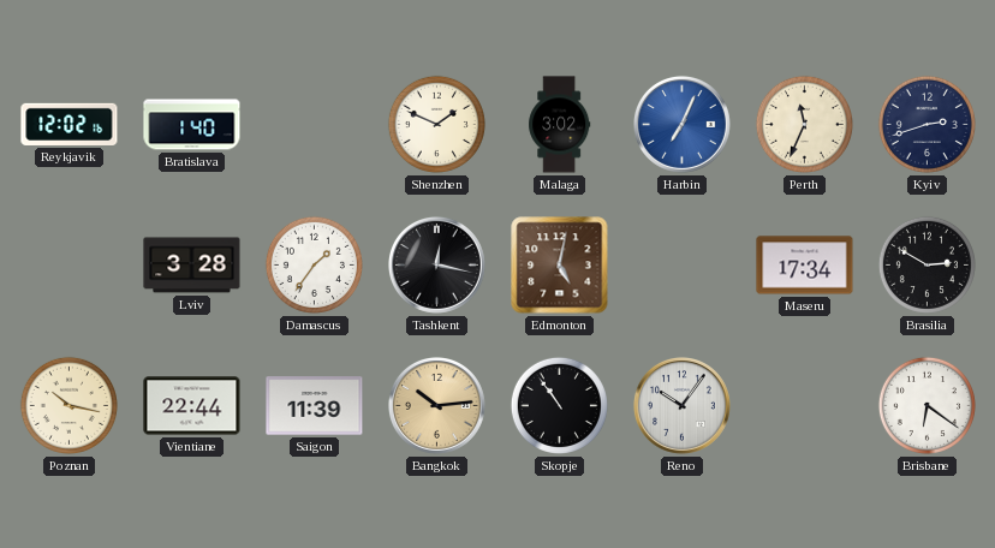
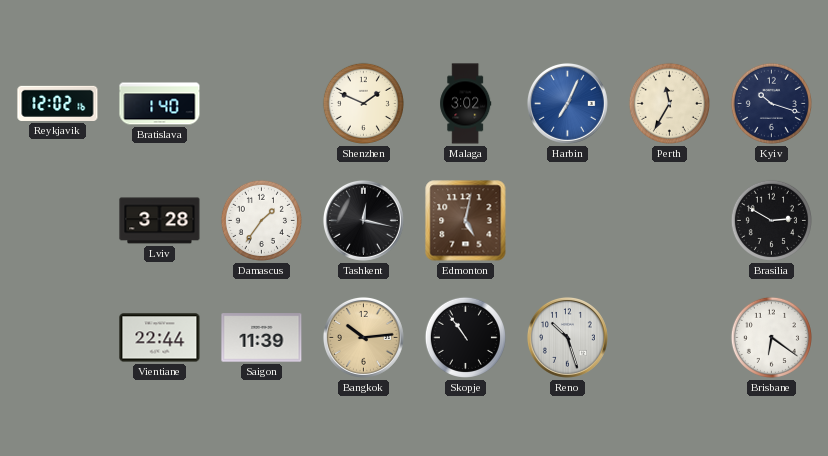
Perth: 11:34 -> 11:35
Kyiv: 2:42 -> 10:18
Maseru: 17:34 -> none
Poznan: 10:17 -> none
Reno: 10:06 -> 10:27
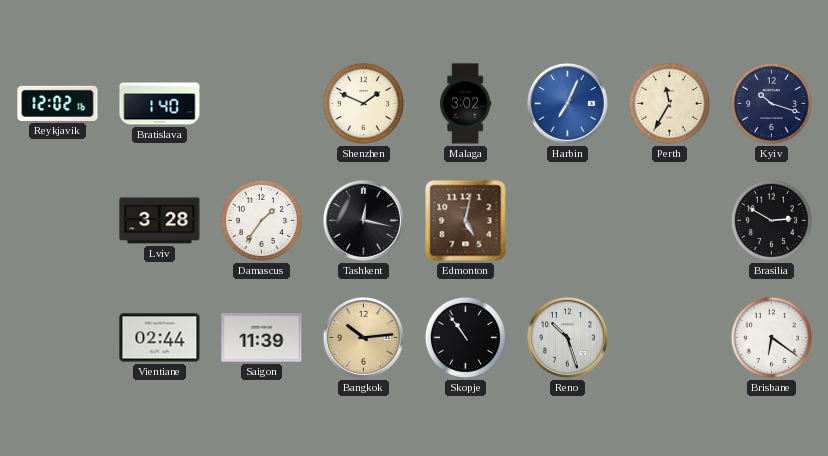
Vientiane: 22:44 -> 02:44
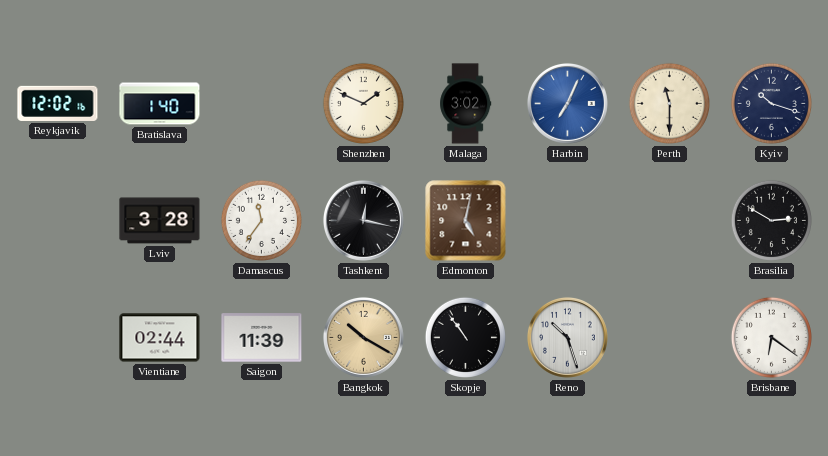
Perth: 11:35 -> 11:30
Damascus: 1:36 -> 11:36
Bangkok: 10:14 -> 10:20
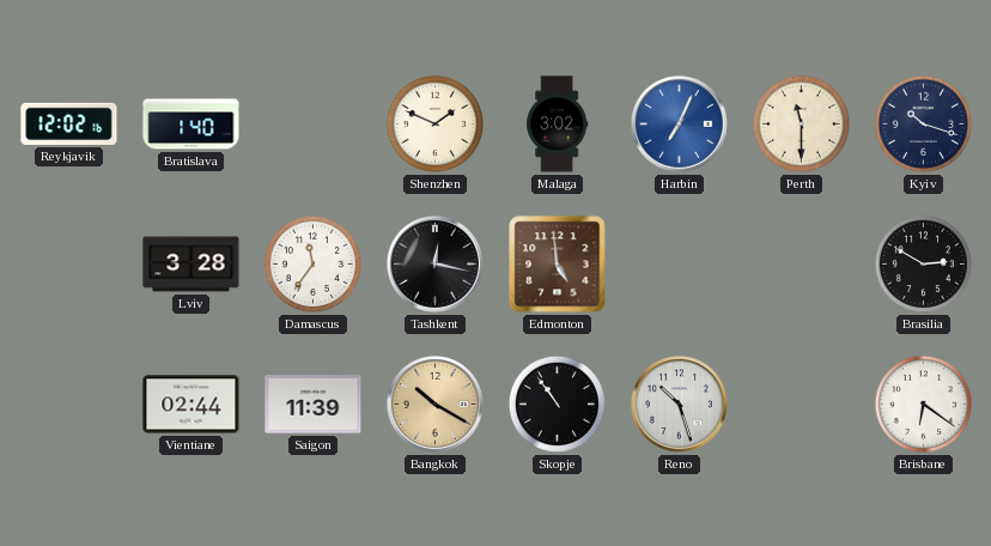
Edmonton: 5:02 -> 4:59
